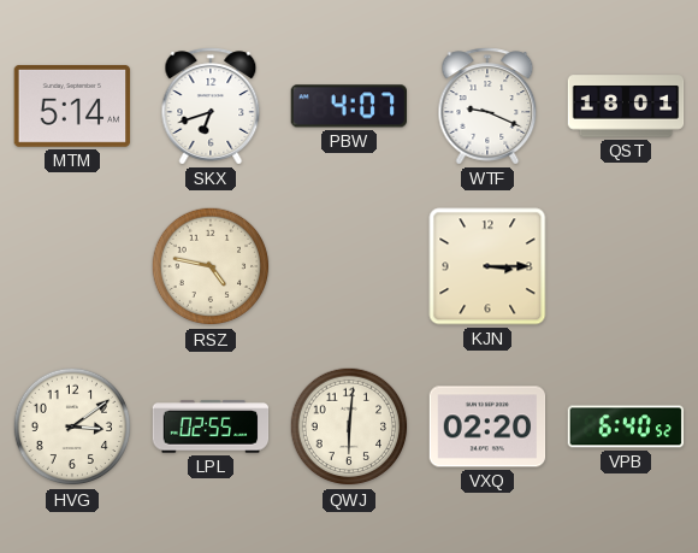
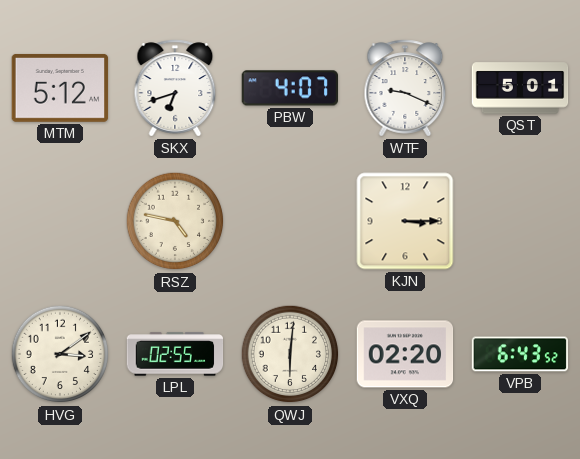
MTM: 5:14 -> 5:12
QST: 18:01 -> 5:01
VPB: 6:40 -> 6:43
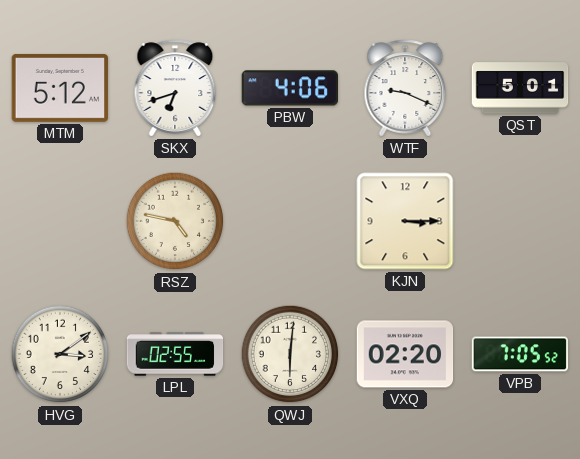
PBW: 4:07 -> 4:06
VPB: 6:43 -> 7:05
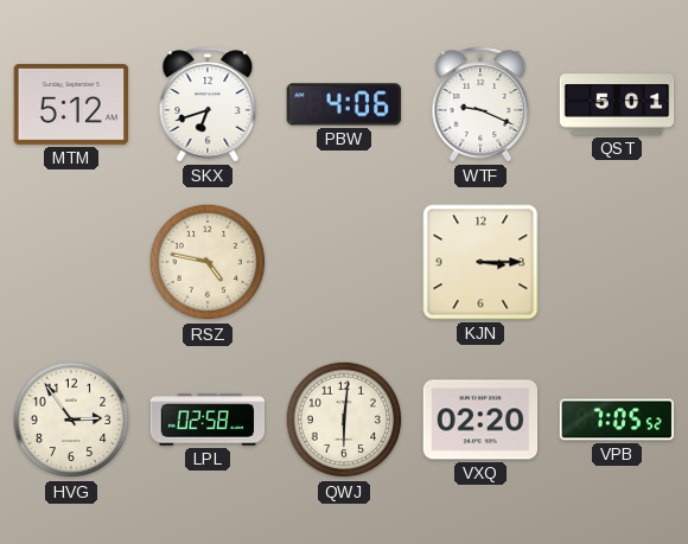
HVG: 3:09 -> 2:54
LPL: 02:55 -> 02:58
